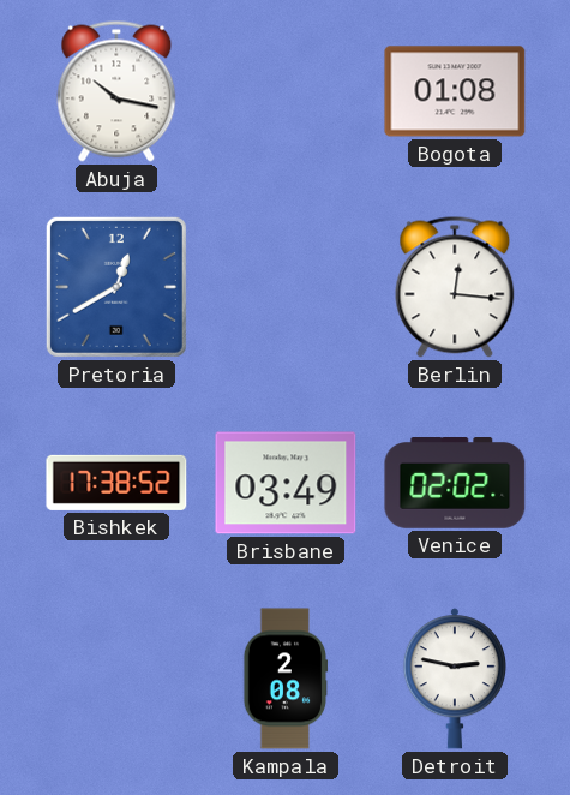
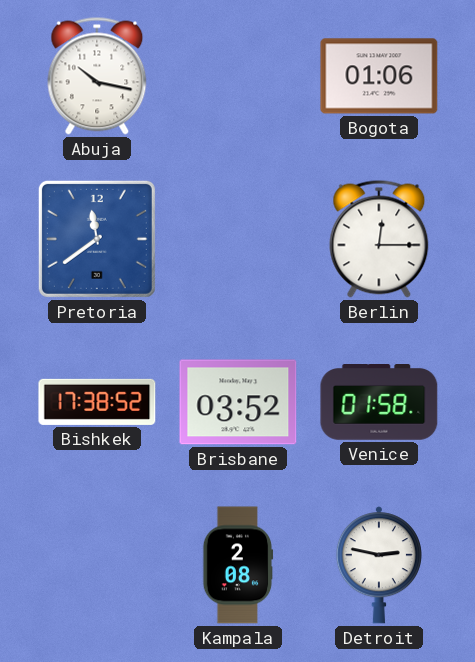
Bogota: 01:08 -> 01:06
Pretoria: 12:40 -> 11:39
Berlin: 12:16 -> 12:15
Brisbane: 03:49 -> 03:52
Venice: 02:02 -> 01:58
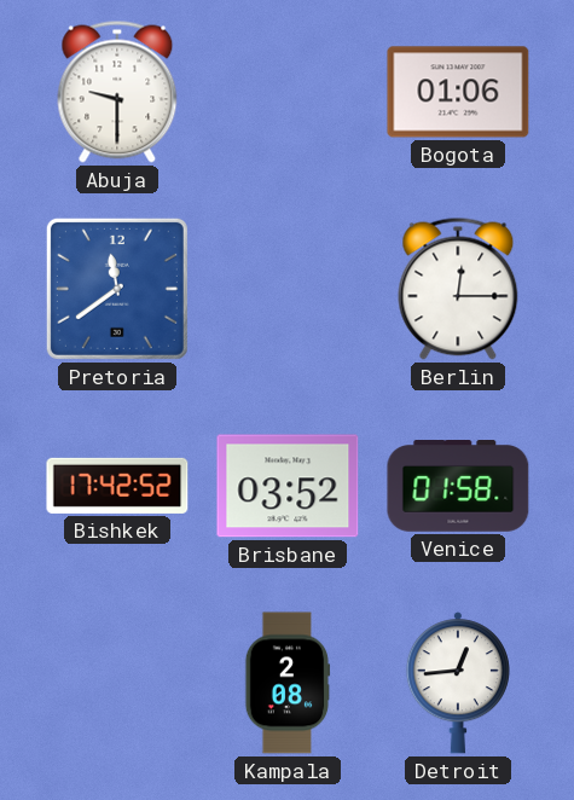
Abuja: 10:17 -> 9:30
Bishkek: 17:38 -> 17:42
Detroit: 2:47 -> 12:44
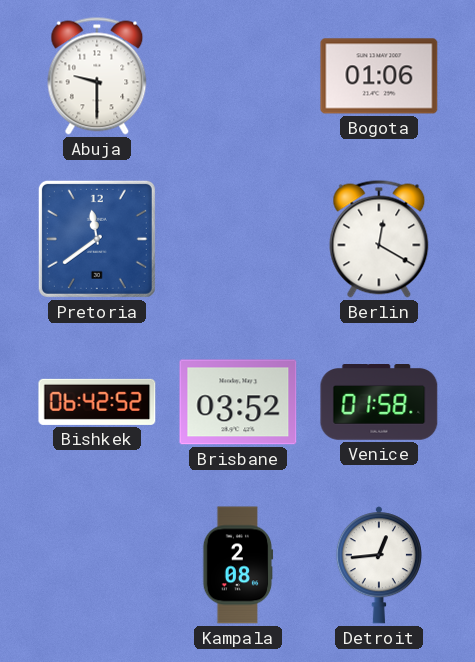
Berlin: 12:15 -> 12:20
Bishkek: 17:42 -> 06:42
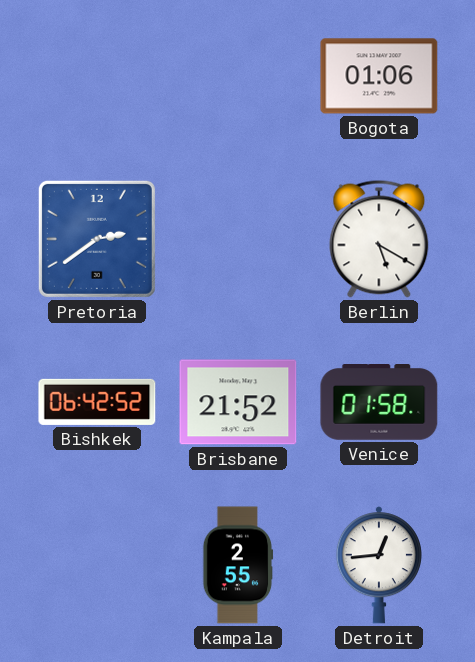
Abuja: 9:30 -> none
Pretoria: 11:39 -> 2:39
Berlin: 12:20 -> 5:20
Brisbane: 03:52 -> 21:52
Kampala: 2:08 -> 2:55
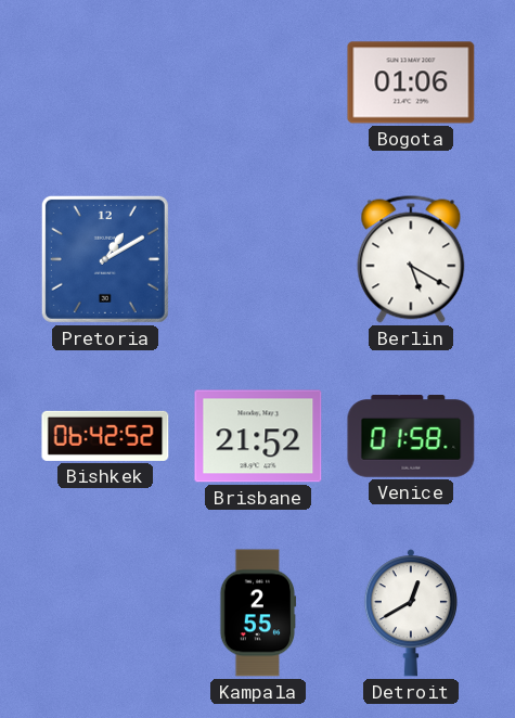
Pretoria: 2:39 -> 1:10
Detroit: 12:44 -> 12:40
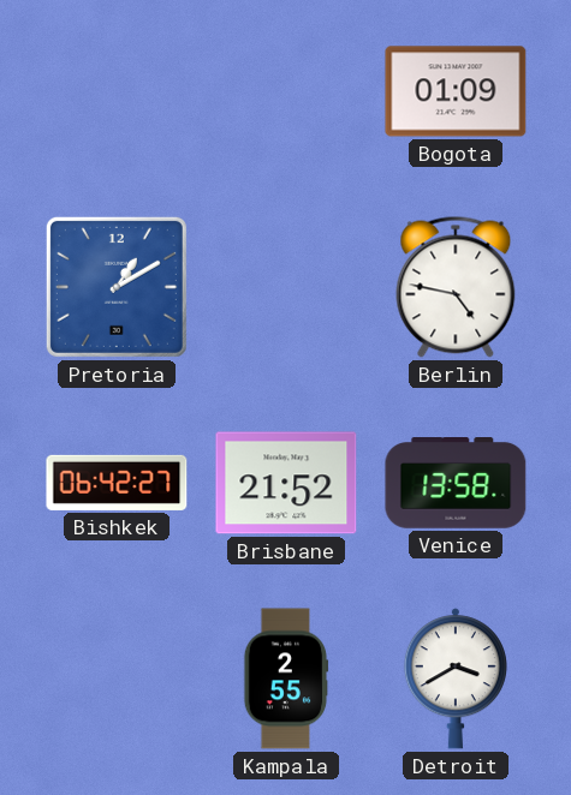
Bogota: 01:06 -> 01:09
Berlin: 5:20 -> 4:47
Bishkek: 06:42:52 -> 06:42:27
Venice: 01:58 -> 13:58
Detroit: 12:40 -> 3:40
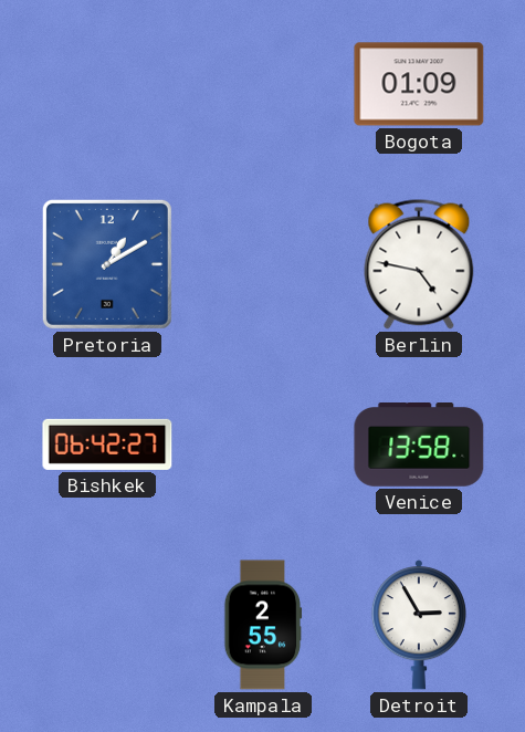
Brisbane: 21:52 -> none
Detroit: 3:40 -> 2:55
